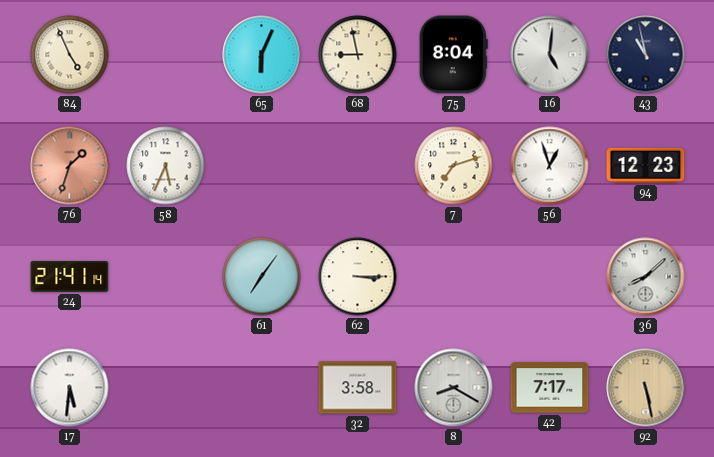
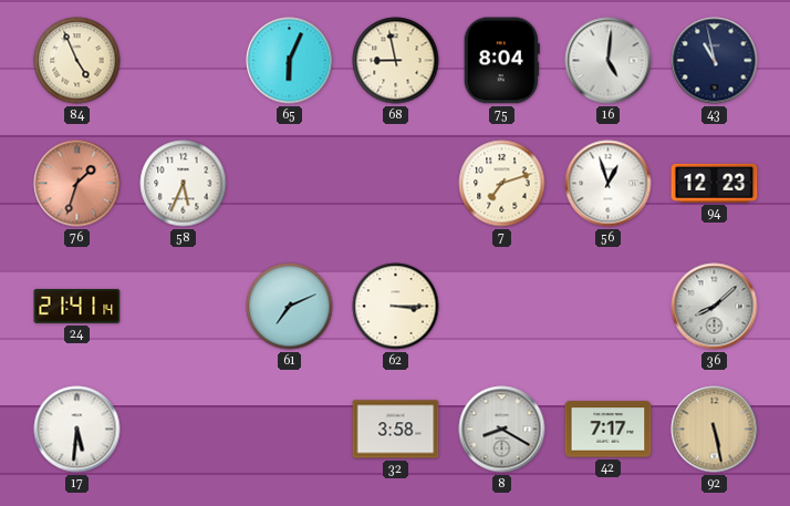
61: 7:06 -> 7:11
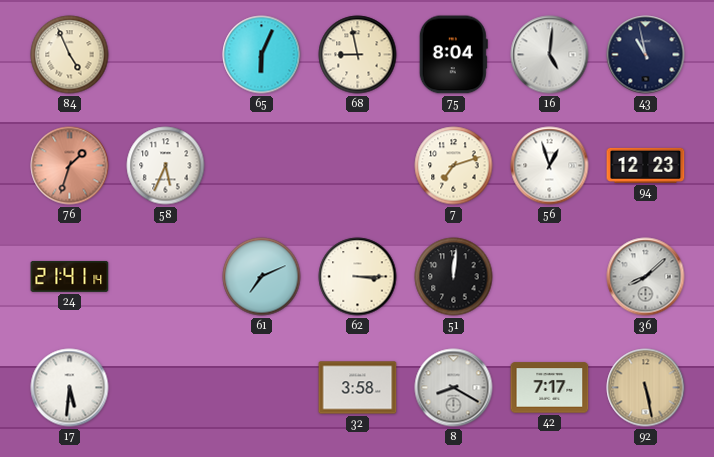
51: none -> 12:01
